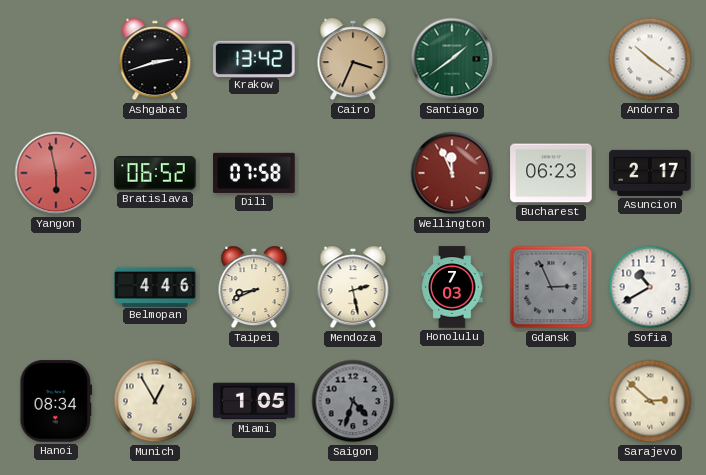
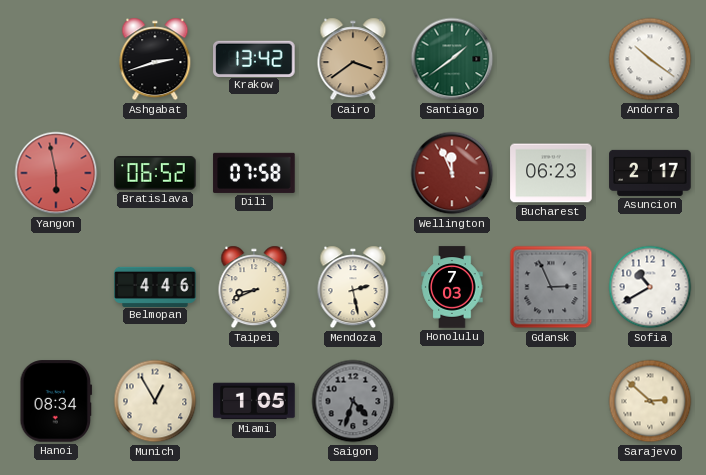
Cairo: 3:34 -> 3:39
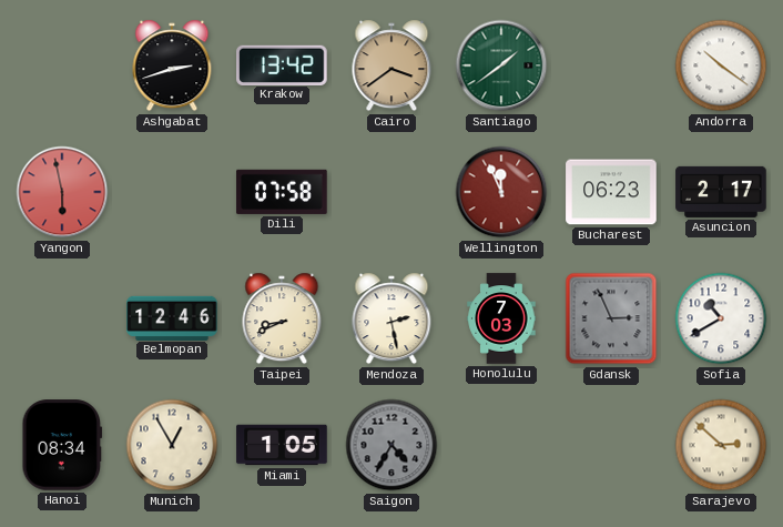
Bratislava: 06:52 -> none
Belmopan: 4:46 -> 12:46
Saigon: 4:33 -> 4:35
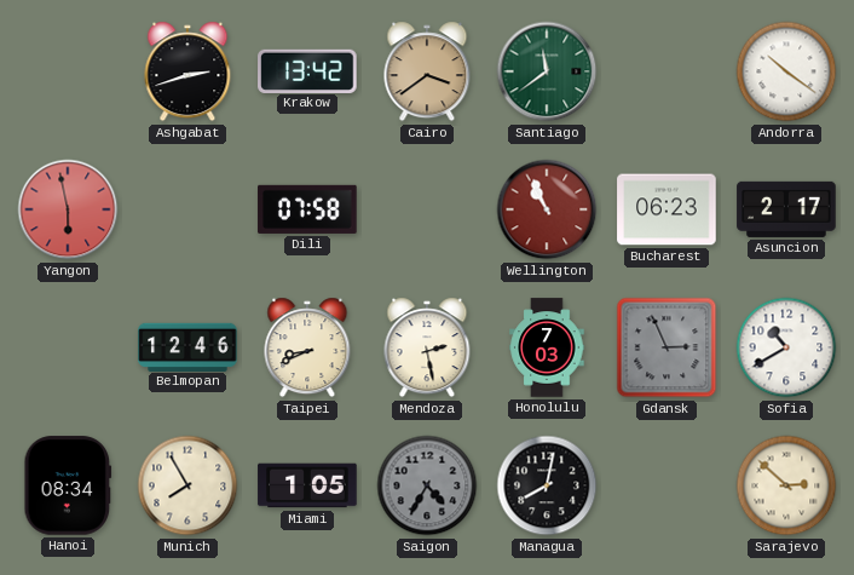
Santiago: 1:39 -> 11:39
Wellington: 11:56 -> 10:56
Munich: 12:55 -> 7:55
Managua: none -> 8:02
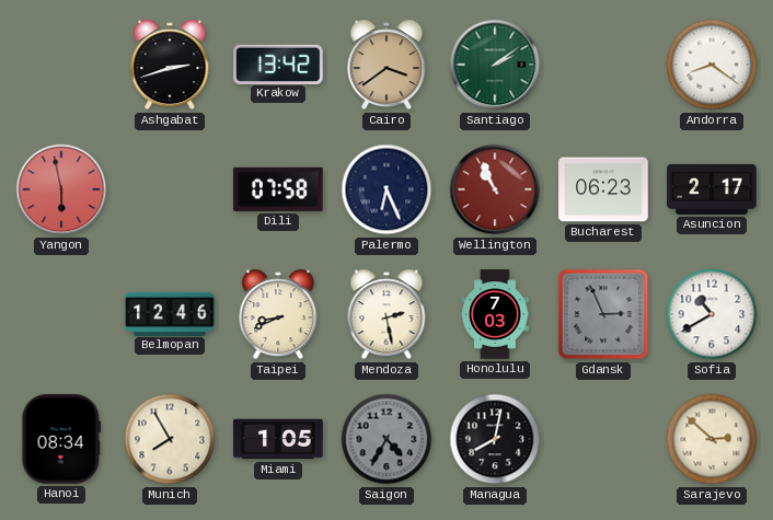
Santiago: 11:39 -> 2:09
Andorra: 10:21 -> 8:21
Palermo: none -> 6:26
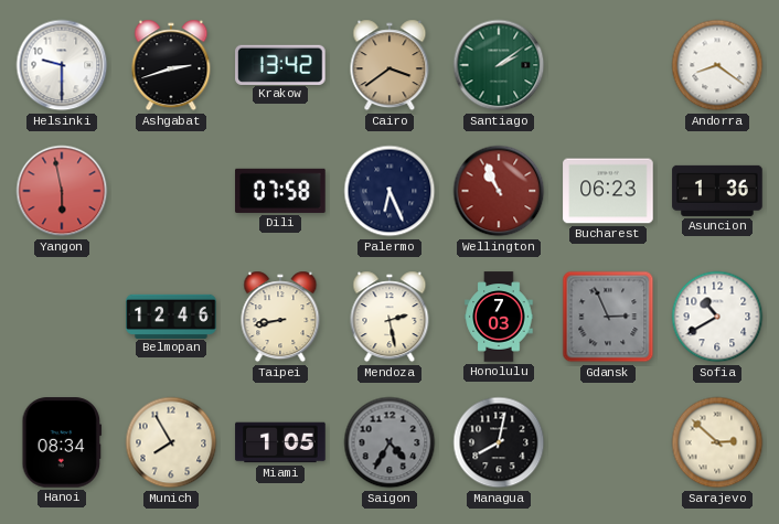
Helsinki: none -> 9:30
Asuncion: 2:17 -> 1:36
Taipei: 8:41 -> 8:43
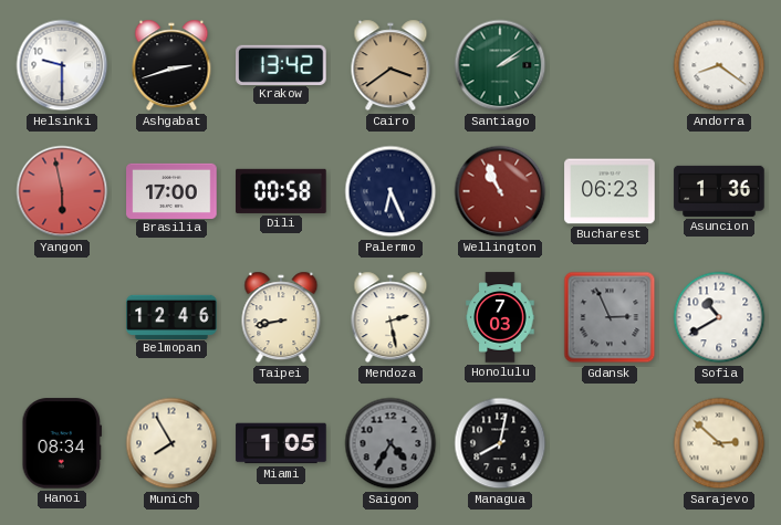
Brasilia: none -> 17:00
Dili: 07:58 -> 00:58
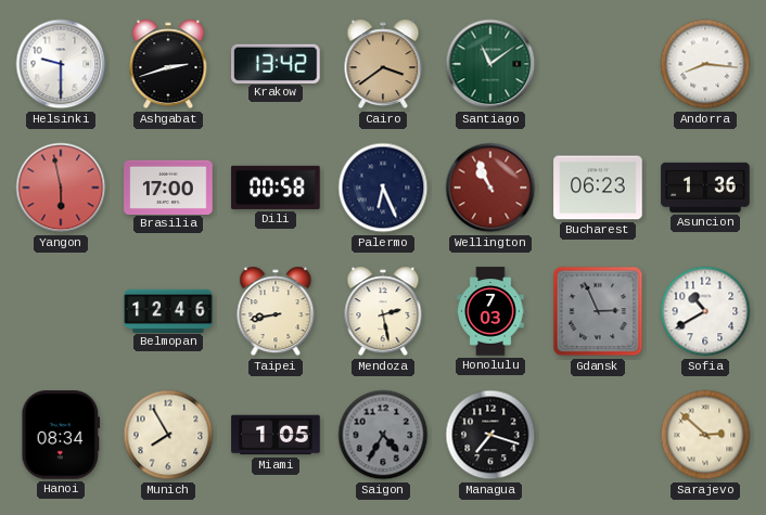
Santiago: 2:09 -> 11:09
Andorra: 8:21 -> 8:16
Managua: 8:02 -> 7:18
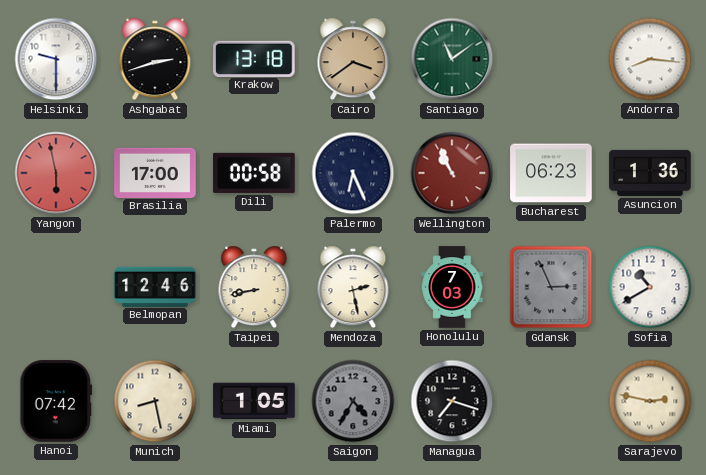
Krakow: 13:42 -> 13:18
Hanoi: 08:34 -> 07:42
Munich: 7:55 -> 8:28
Sarajevo: 2:52 -> 2:47
